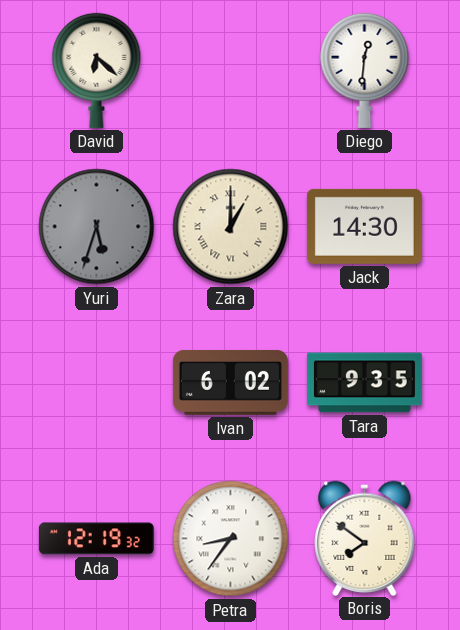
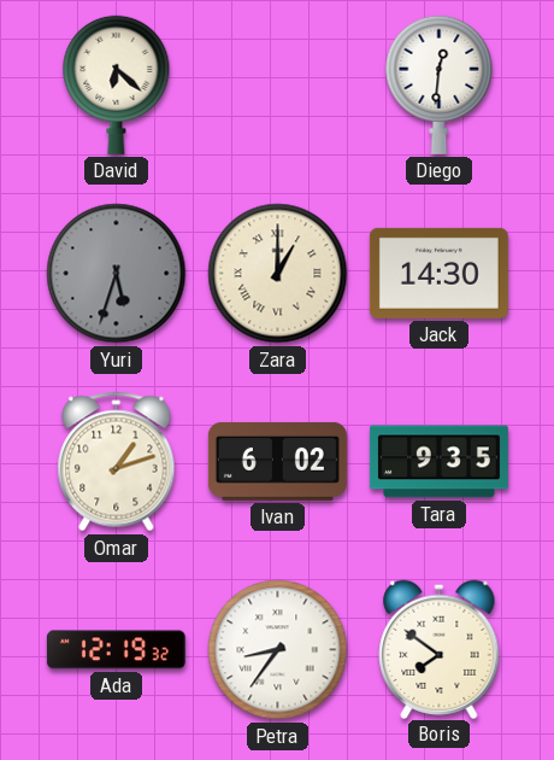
Omar: none -> 1:12
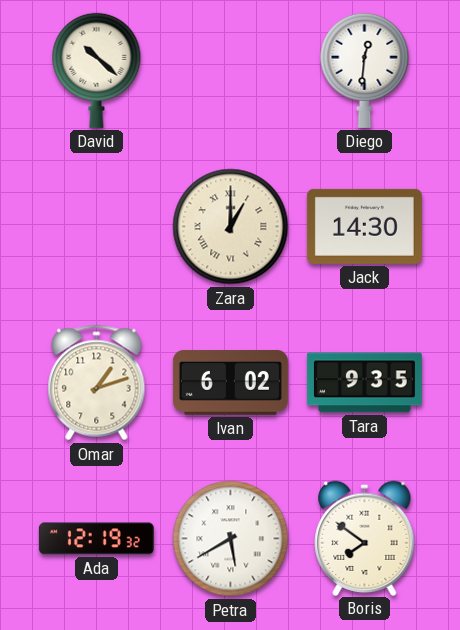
David: 6:22 -> 10:22
Yuri: 5:33 -> none
Petra: 8:36 -> 5:40
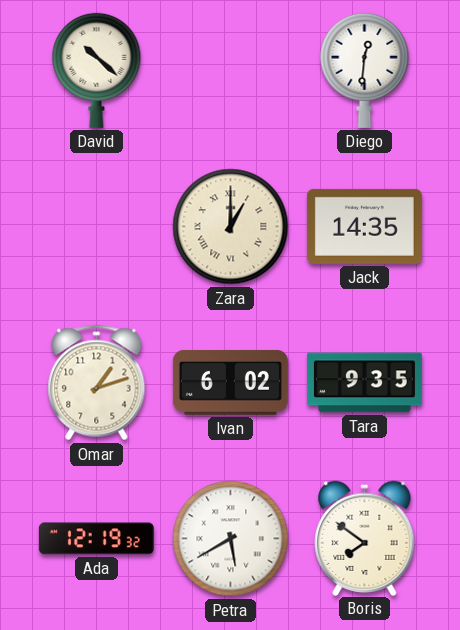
Jack: 14:30 -> 14:35
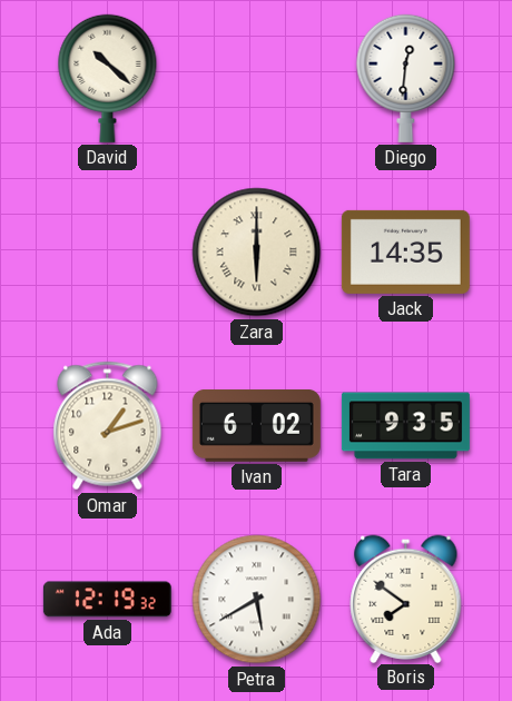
Zara: 1:00 -> 6:00
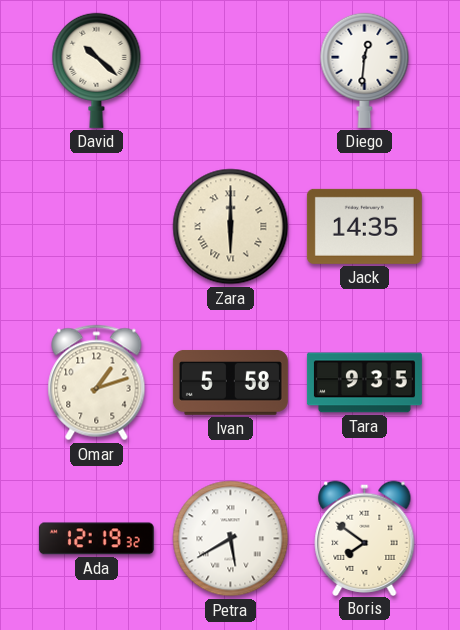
Ivan: 6:02 -> 5:58
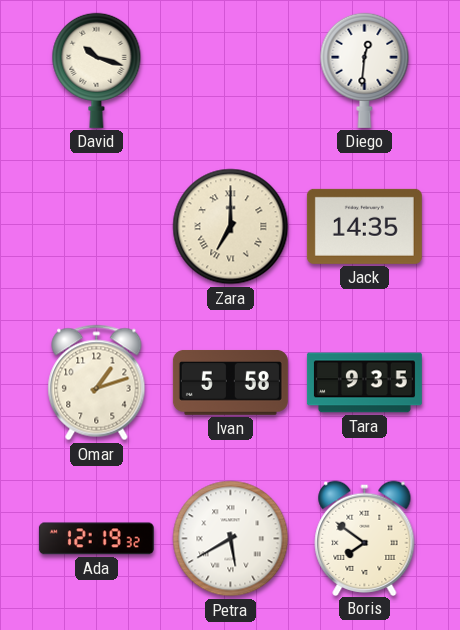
David: 10:22 -> 10:18
Zara: 6:00 -> 7:00
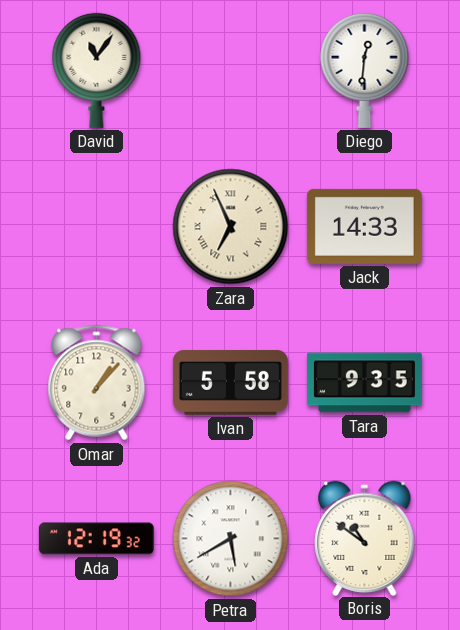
David: 10:18 -> 11:06
Zara: 7:00 -> 6:56
Jack: 14:35 -> 14:33
Omar: 1:12 -> 1:07
Boris: 7:51 -> 10:51
